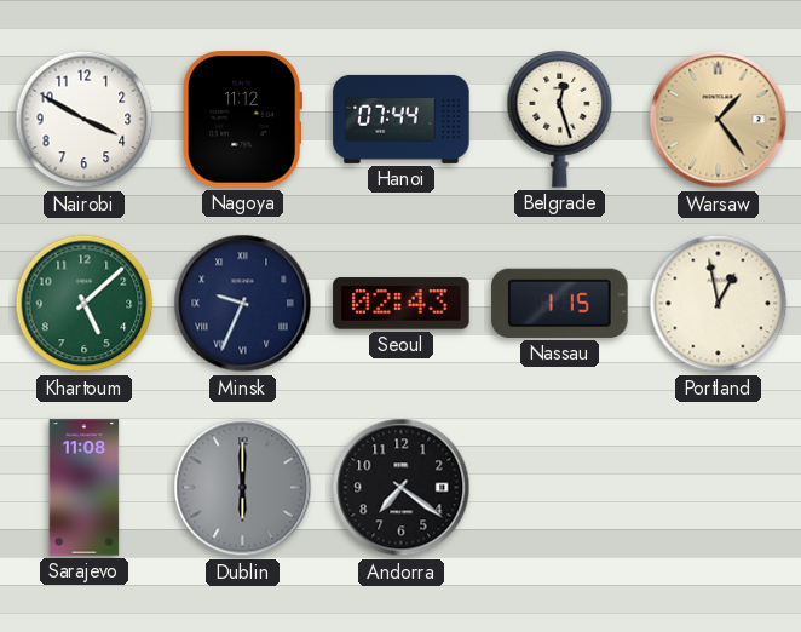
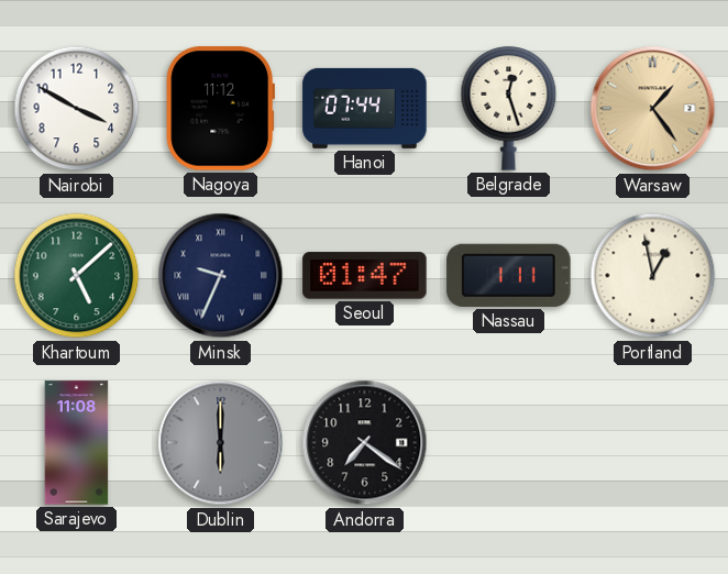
Seoul: 02:43 -> 01:47
Nassau: 1:15 -> 1:11
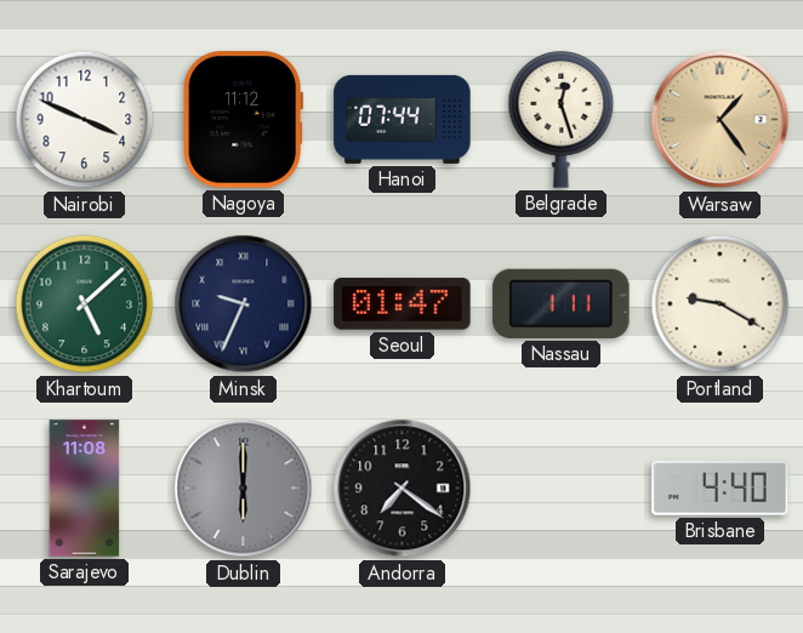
Nairobi: 3:50 -> 3:49
Portland: 12:58 -> 9:20
Brisbane: none -> 4:40
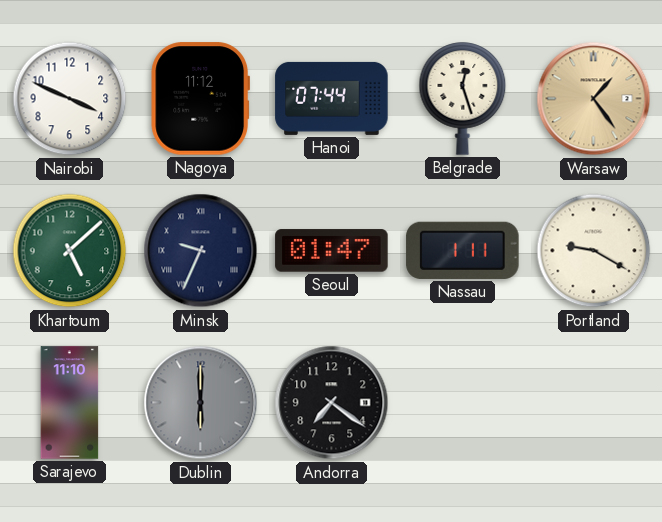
Sarajevo: 11:08 -> 11:10
Brisbane: 4:40 -> none
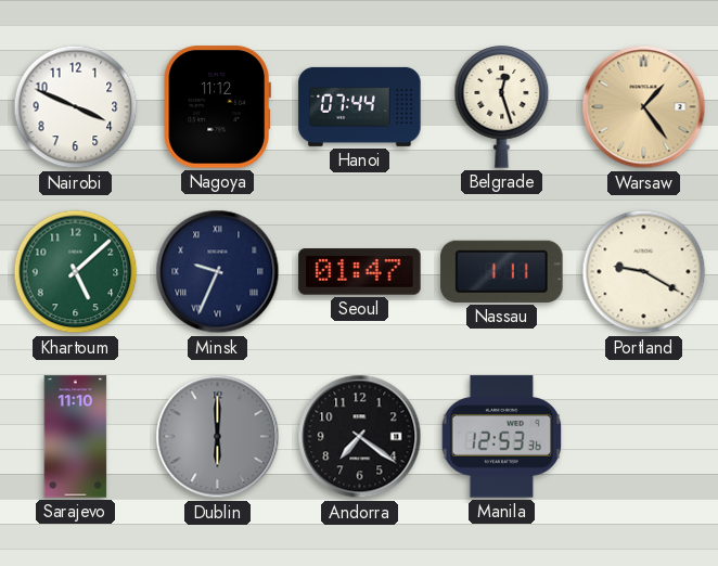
Manila: none -> 12:53
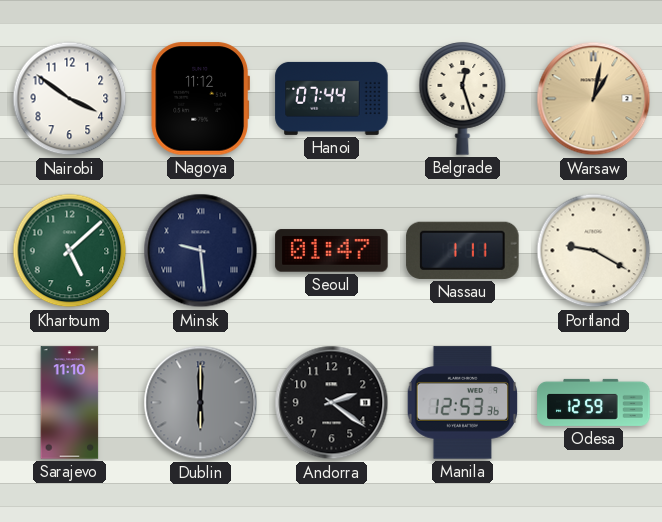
Nairobi: 3:49 -> 3:51
Warsaw: 1:24 -> 1:02
Minsk: 9:34 -> 9:29
Andorra: 7:21 -> 2:21
Odesa: none -> 12:59
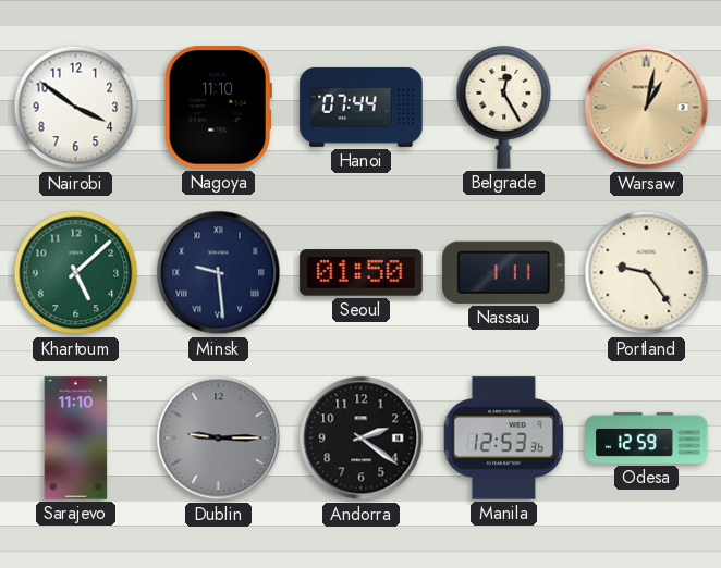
Nagoya: 11:12 -> 11:10
Belgrade: 12:27 -> 12:25
Seoul: 01:47 -> 01:50
Portland: 9:20 -> 9:24
Dublin: 6:00 -> 9:15
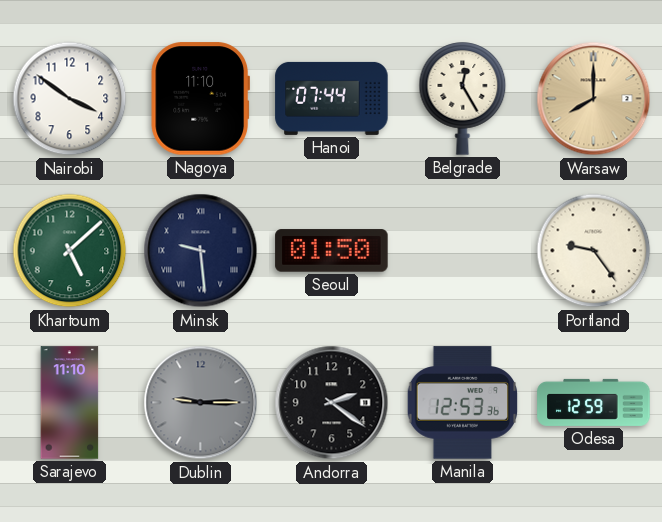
Warsaw: 1:02 -> 8:00
Nassau: 1:11 -> none
